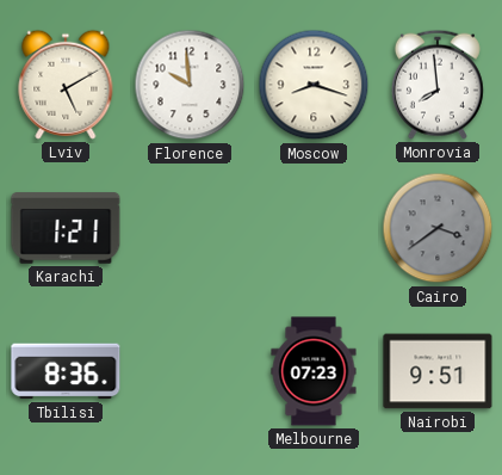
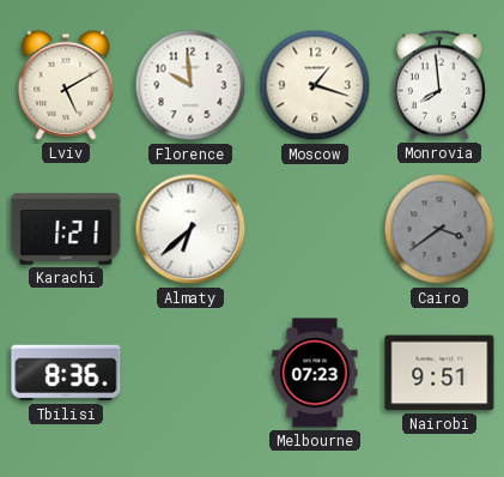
Moscow: 8:18 -> 1:18
Almaty: none -> 6:38
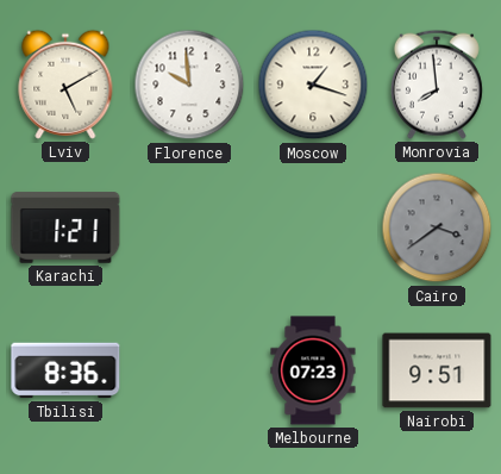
Almaty: 6:38 -> none
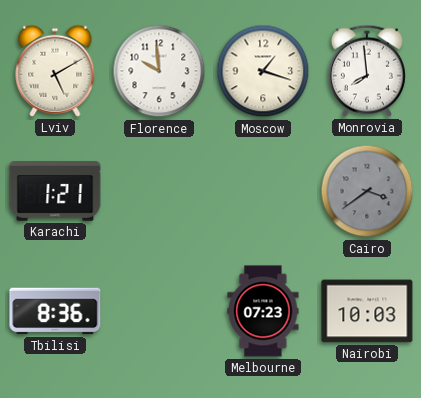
Nairobi: 9:51 -> 10:03
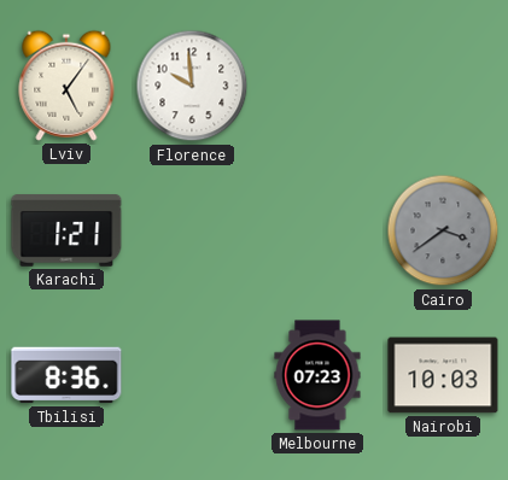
Lviv: 5:10 -> 5:06
Moscow: 1:18 -> none
Monrovia: 7:59 -> none
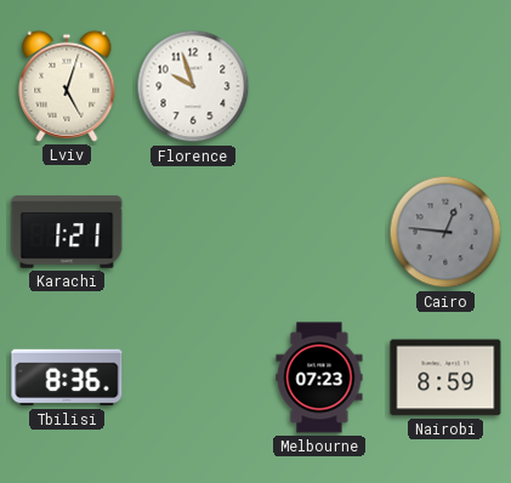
Lviv: 5:06 -> 5:03
Florence: 9:59 -> 9:57
Cairo: 3:39 -> 12:46
Nairobi: 10:03 -> 8:59
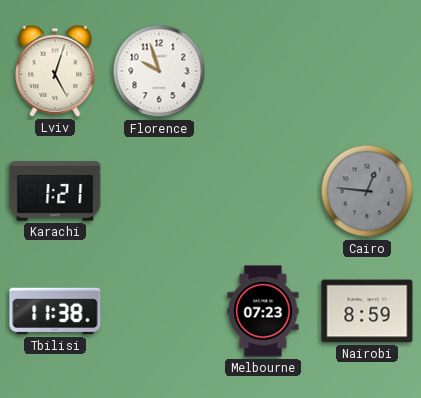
Tbilisi: 8:36 -> 11:38
